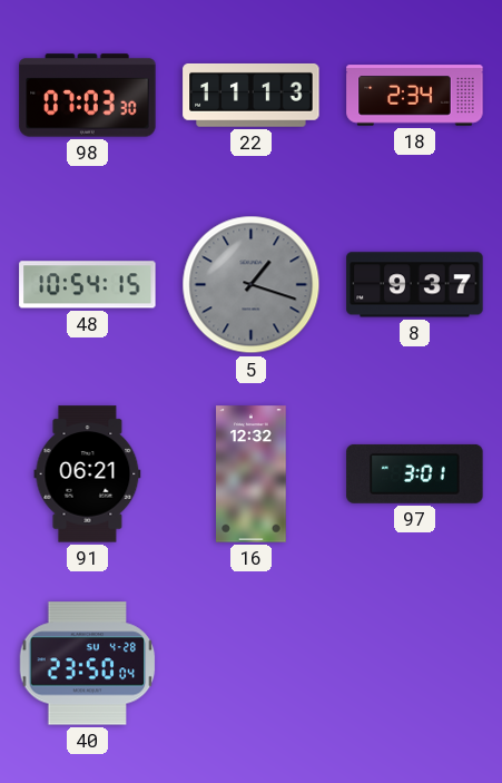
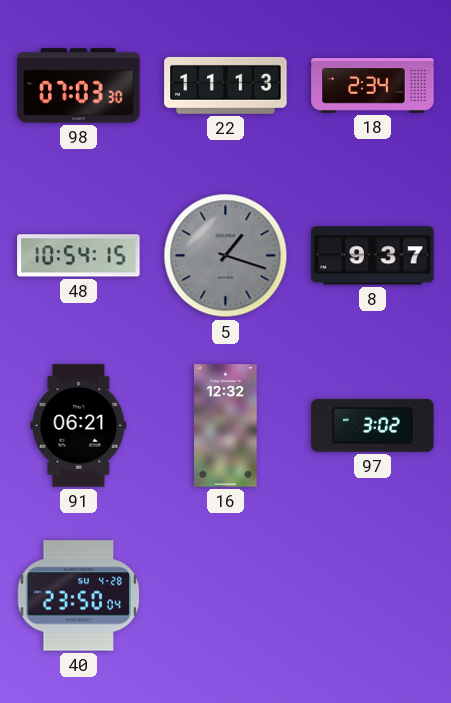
97: 3:01 -> 3:02
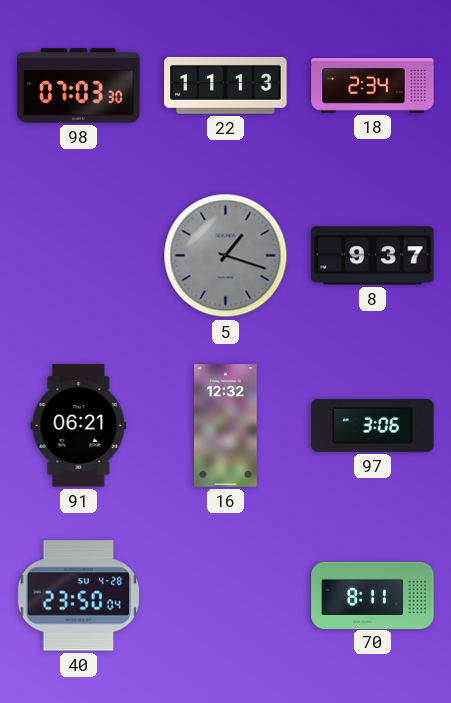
48: 10:54 -> none
97: 3:02 -> 3:06
70: none -> 8:11
